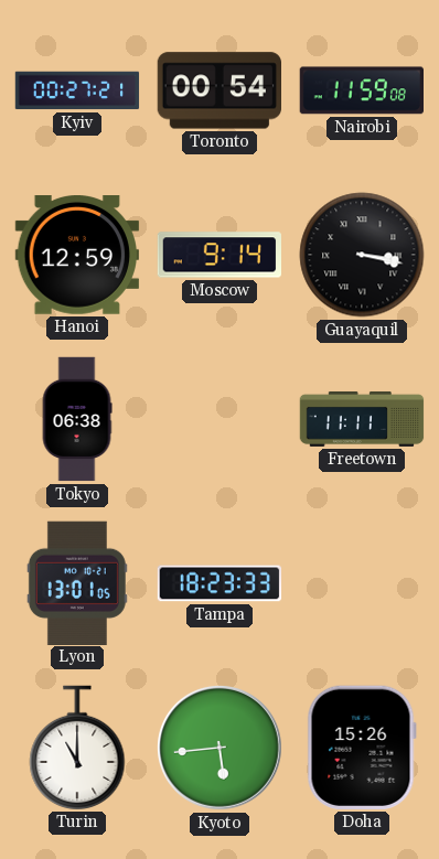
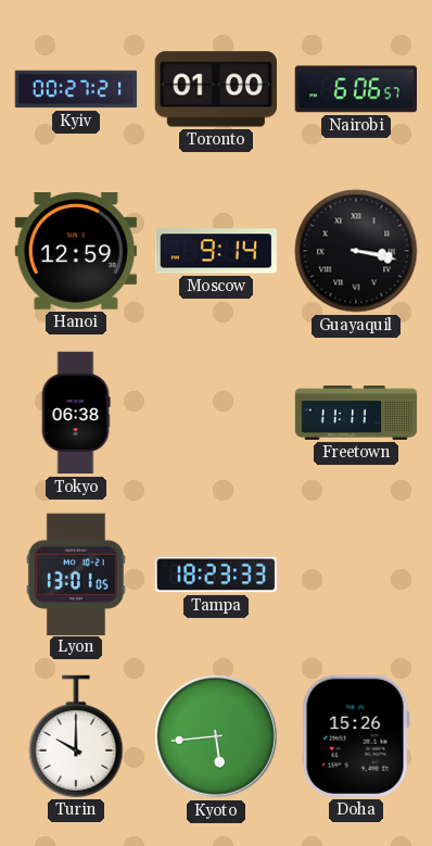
Toronto: 00:54 -> 01:00
Nairobi: 11:59 -> 6:06
Turin: 11:00 -> 10:00
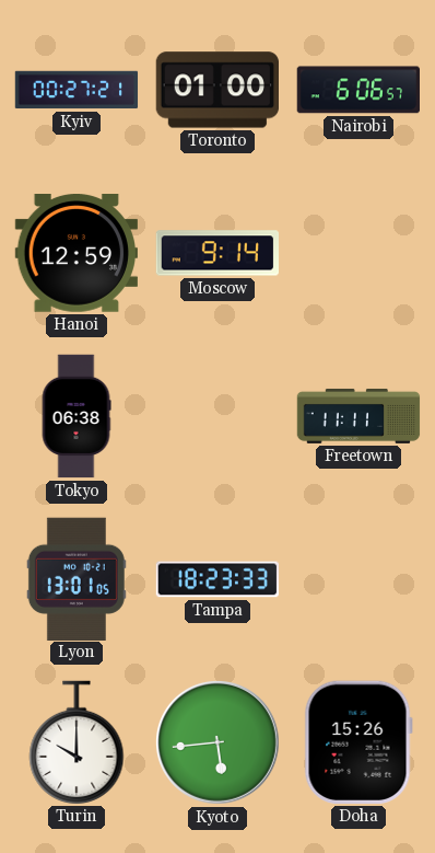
Guayaquil: 3:17 -> none
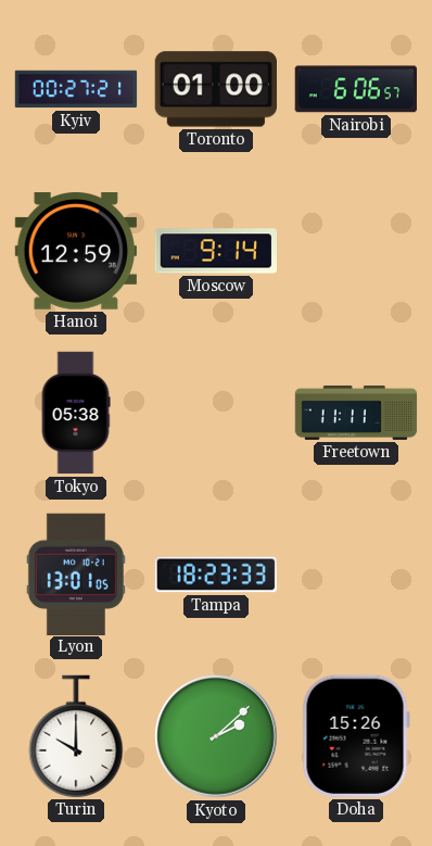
Tokyo: 06:38 -> 05:38
Kyoto: 5:44 -> 2:08
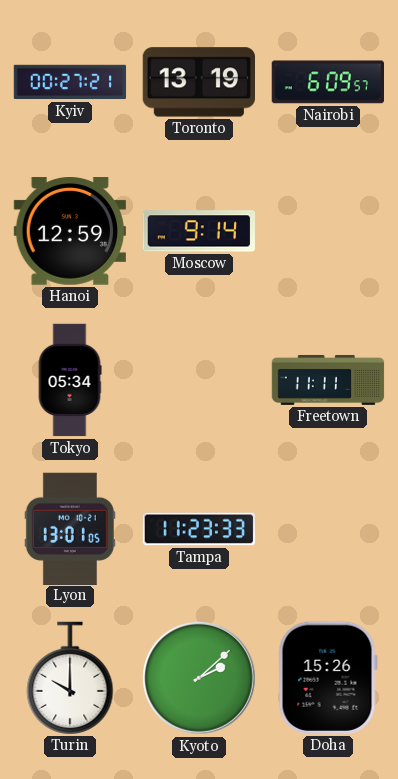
Toronto: 01:00 -> 13:19
Nairobi: 6:06 -> 6:09
Tokyo: 05:38 -> 05:34
Tampa: 18:23 -> 11:23
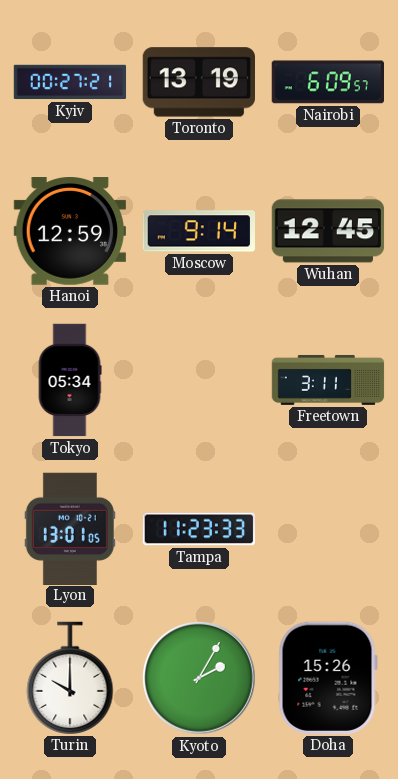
Wuhan: none -> 12:45
Freetown: 11:11 -> 3:11
Kyoto: 2:08 -> 2:05
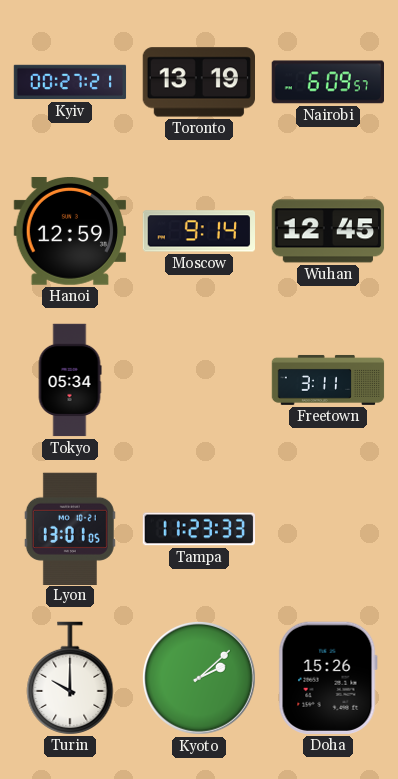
Kyoto: 2:05 -> 2:08
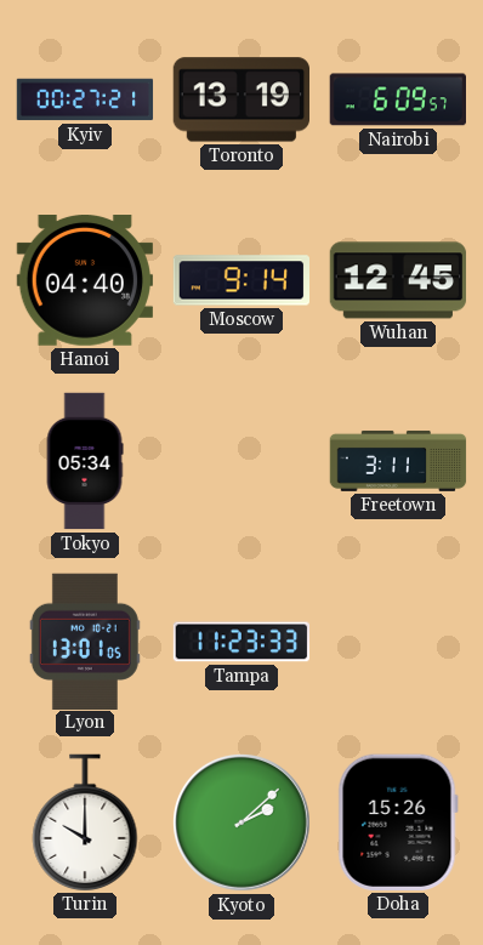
Hanoi: 12:59 -> 04:40
